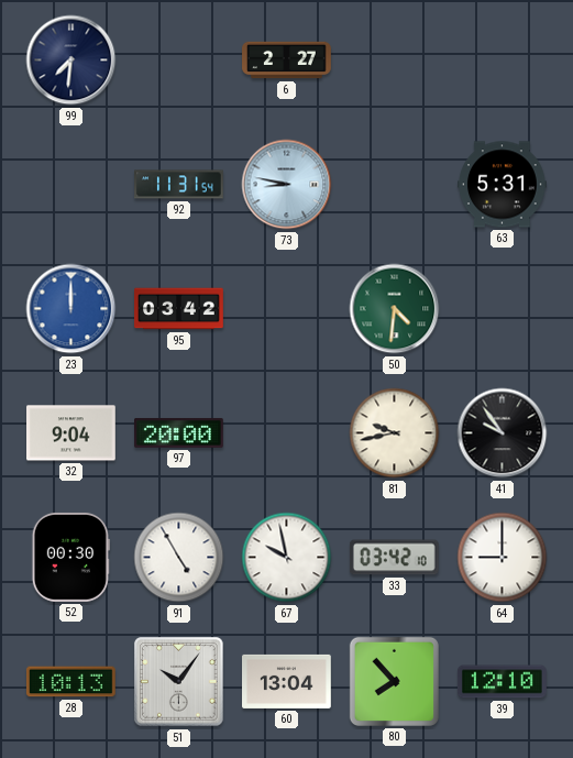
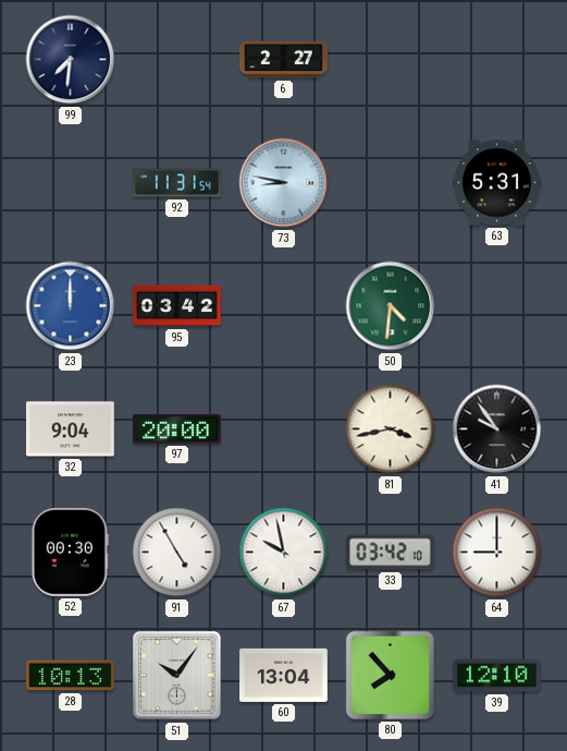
81: 9:43 -> 3:43
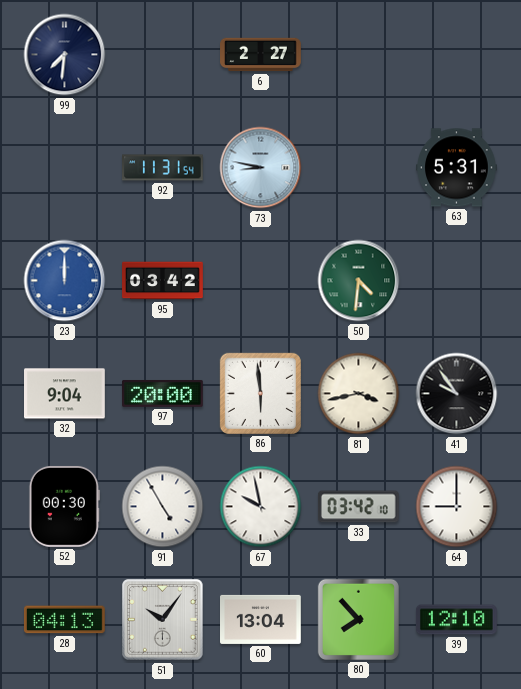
86: none -> 5:59
28: 10:13 -> 04:13
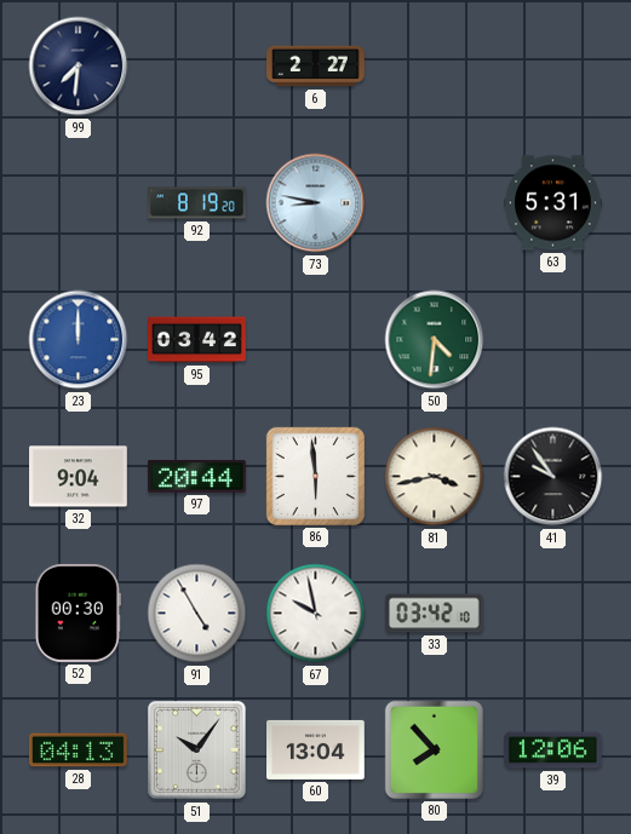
92: 11:31 -> 8:19
97: 20:00 -> 20:44
64: 9:00 -> none
39: 12:10 -> 12:06
